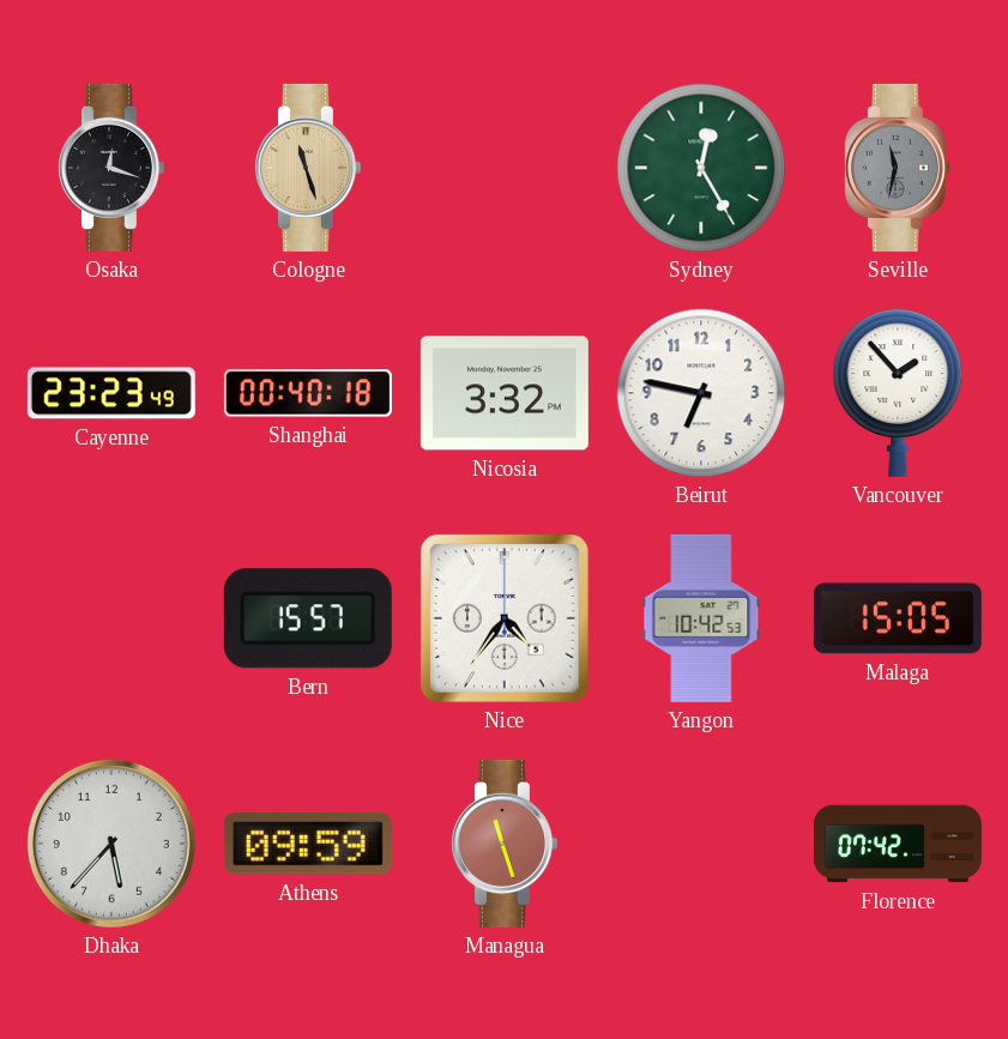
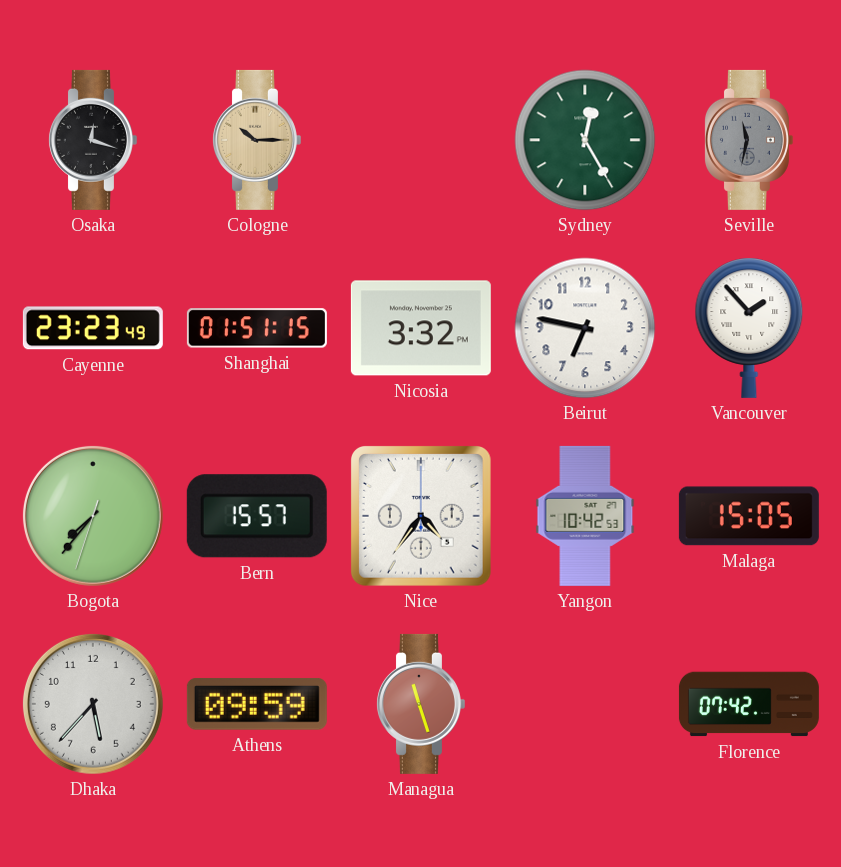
Cologne: 11:27 -> 10:15
Shanghai: 00:40 -> 01:51
Bogota: none -> 7:36
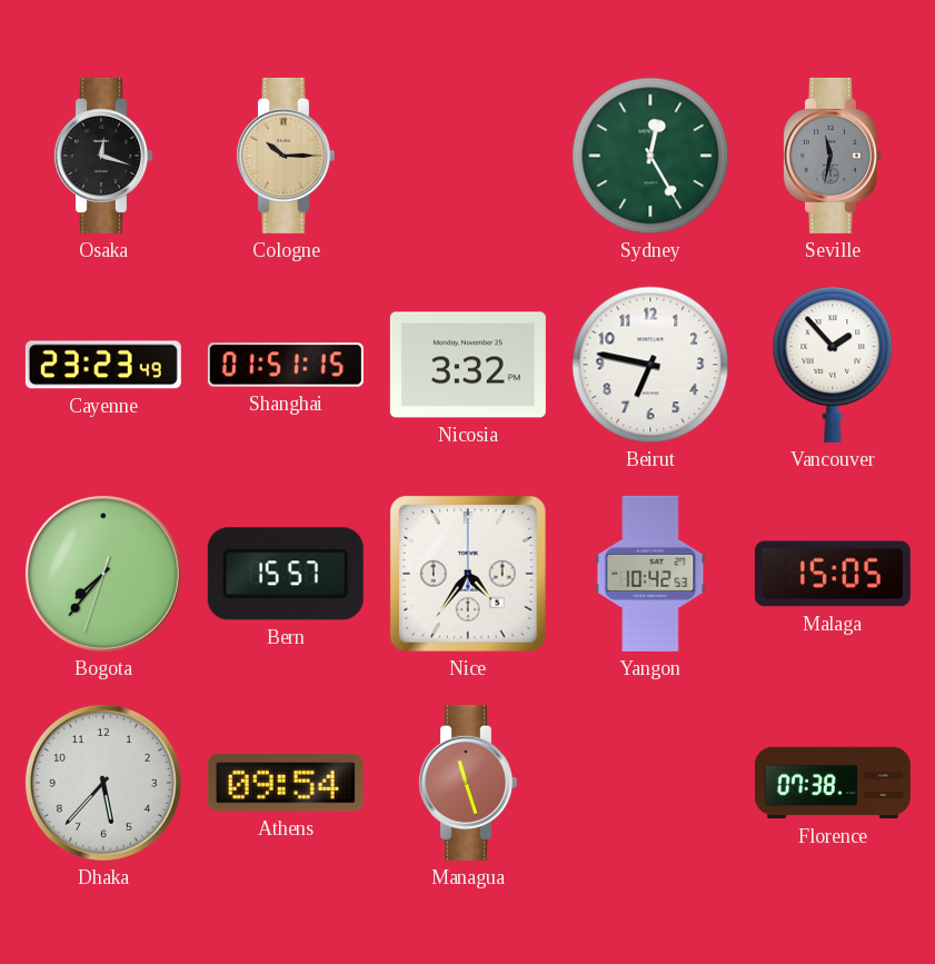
Athens: 09:59 -> 09:54
Florence: 07:42 -> 07:38
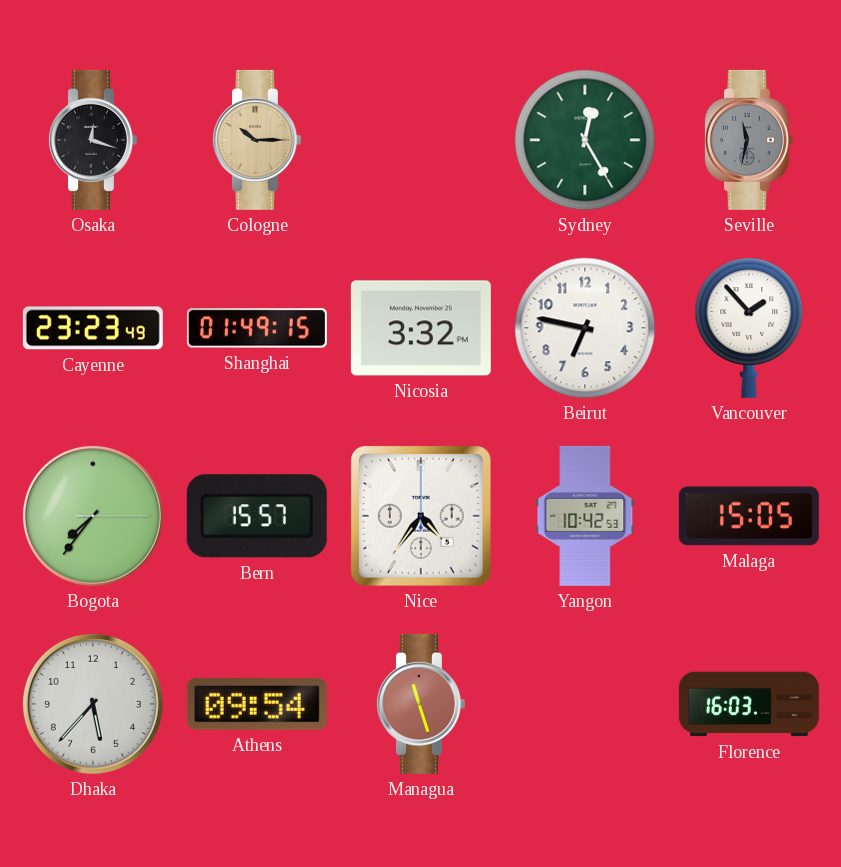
Shanghai: 01:51 -> 01:49
Bogota: 7:36:33 -> 7:36:15
Florence: 07:38 -> 16:03
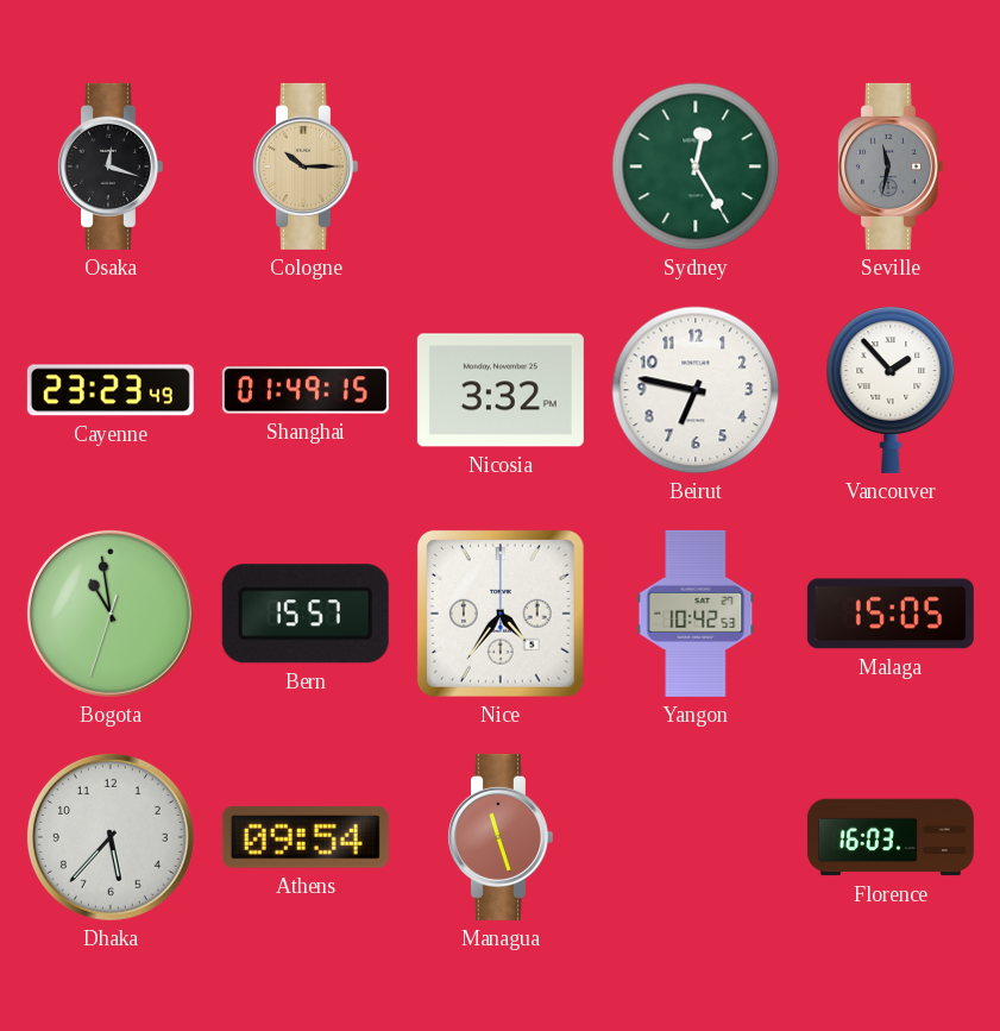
Bogota: 7:36 -> 10:58
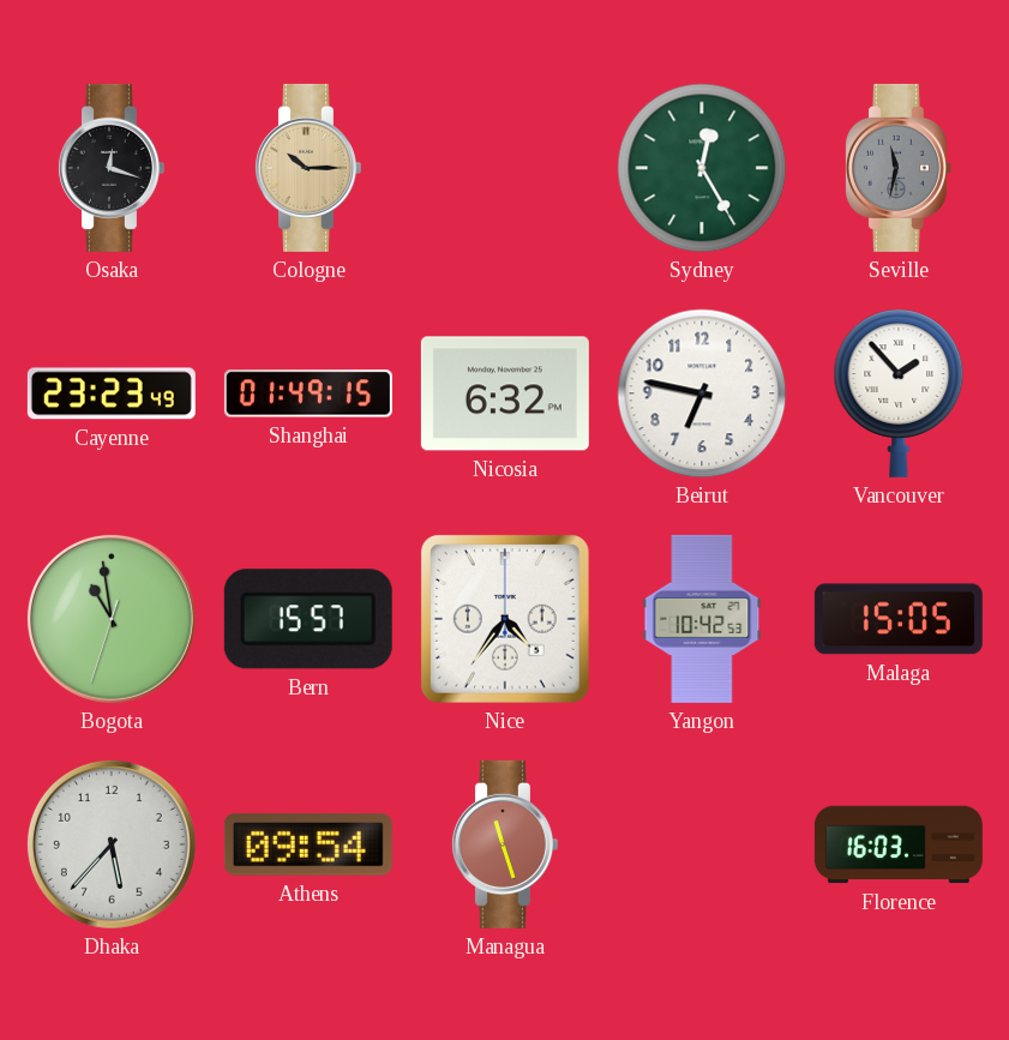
Nicosia: 3:32 -> 6:32
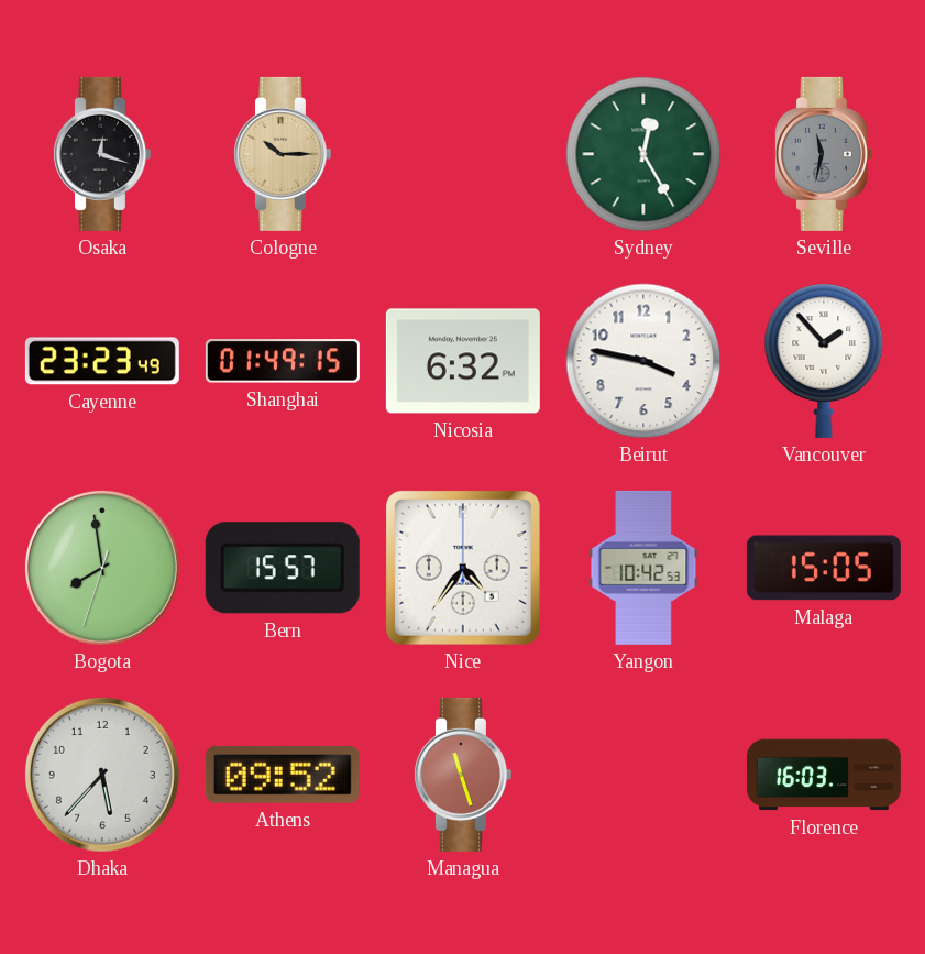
Beirut: 6:47 -> 3:47
Bogota: 10:58 -> 7:58
Athens: 09:54 -> 09:52
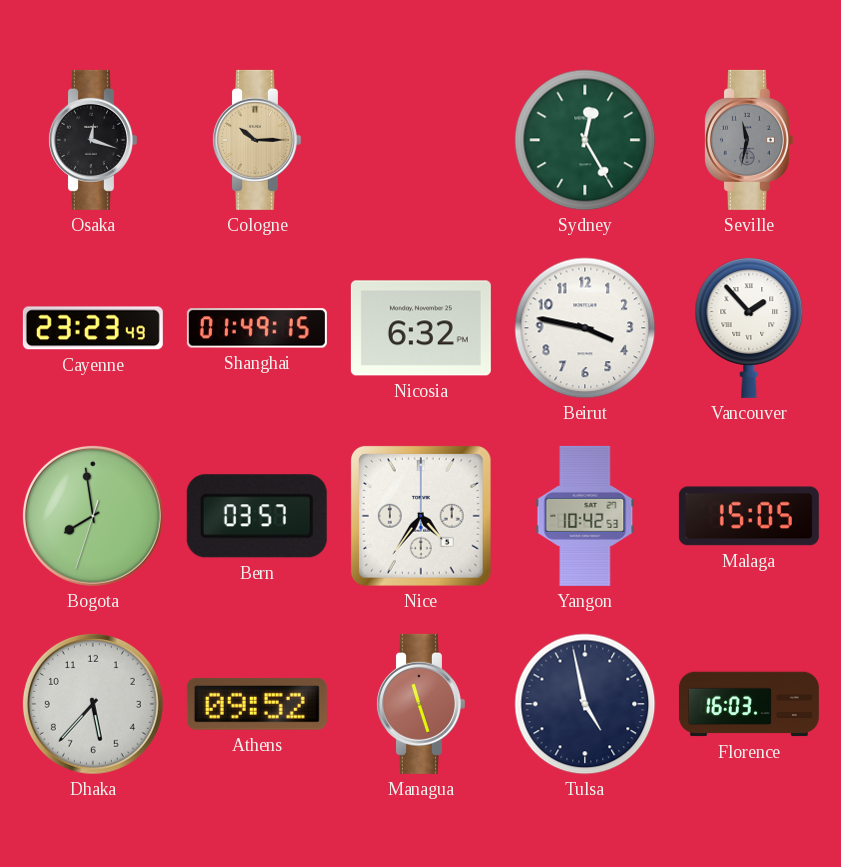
Bern: 15:57 -> 03:57
Tulsa: none -> 4:58
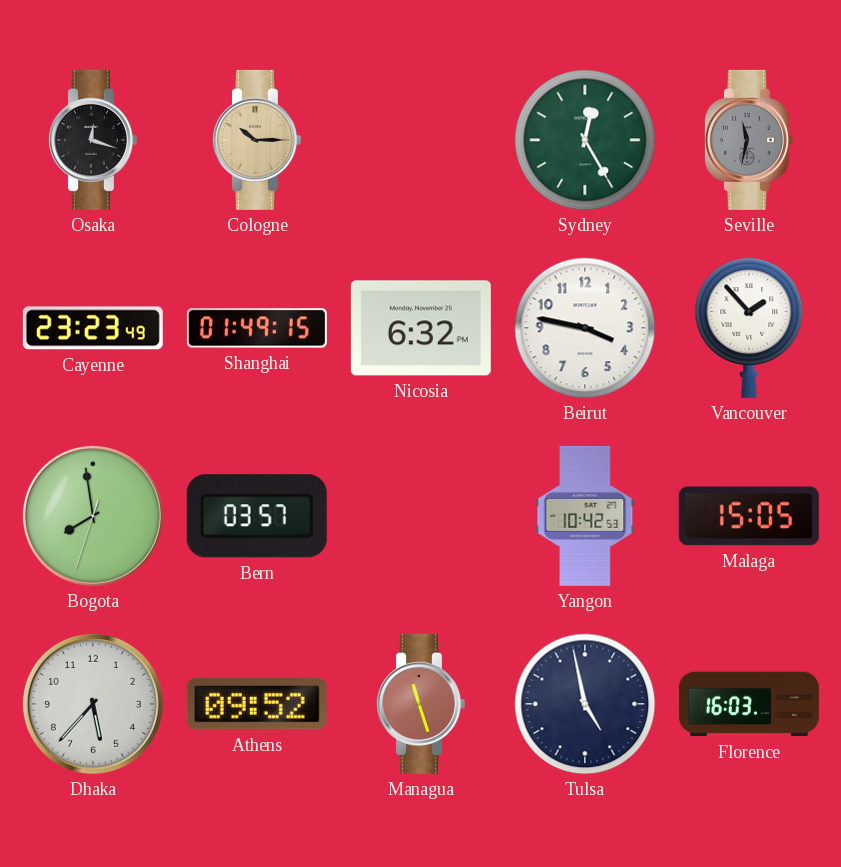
Nice: 4:36 -> none
